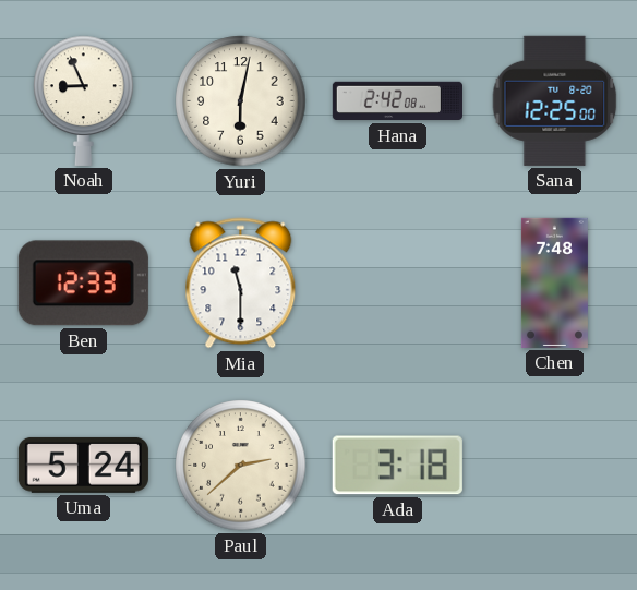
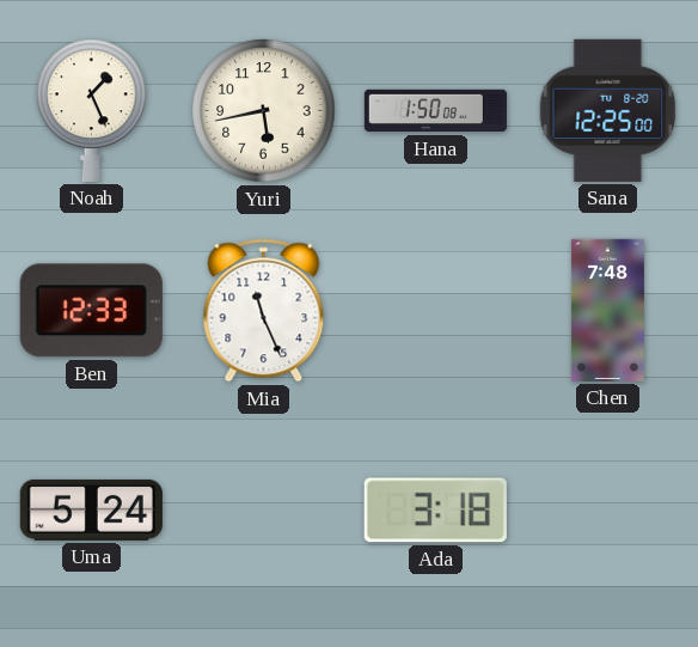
Noah: 8:56 -> 1:26
Yuri: 6:02 -> 5:43
Hana: 2:42 -> 1:50
Mia: 11:30 -> 11:26
Paul: 2:38 -> none
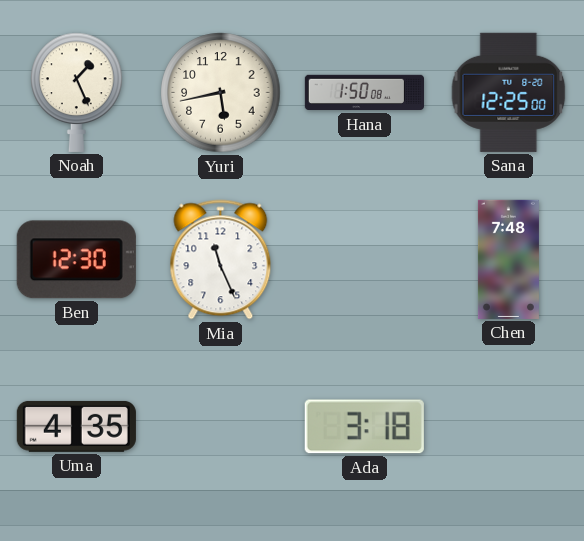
Ben: 12:33 -> 12:30
Uma: 5:24 -> 4:35
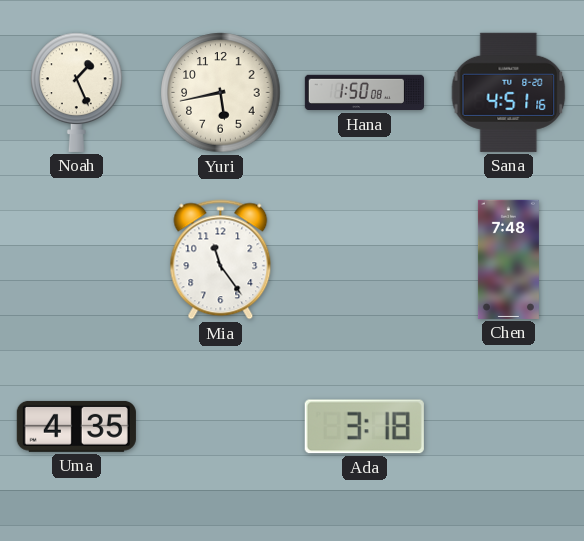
Sana: 12:25 -> 4:51
Ben: 12:30 -> none
Mia: 11:26 -> 11:24
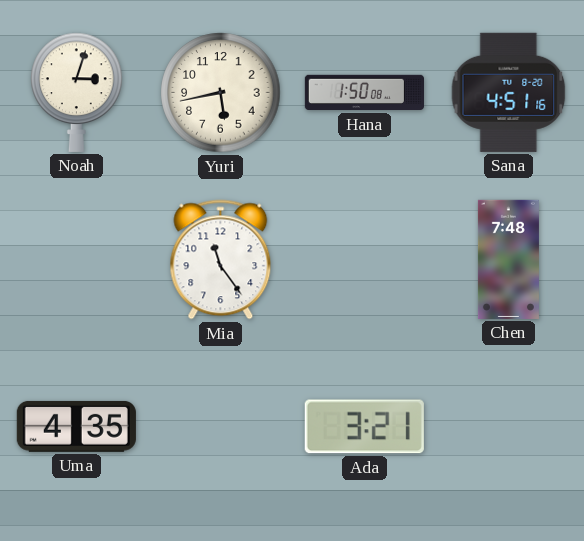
Noah: 1:26 -> 3:03
Ada: 3:18 -> 3:21
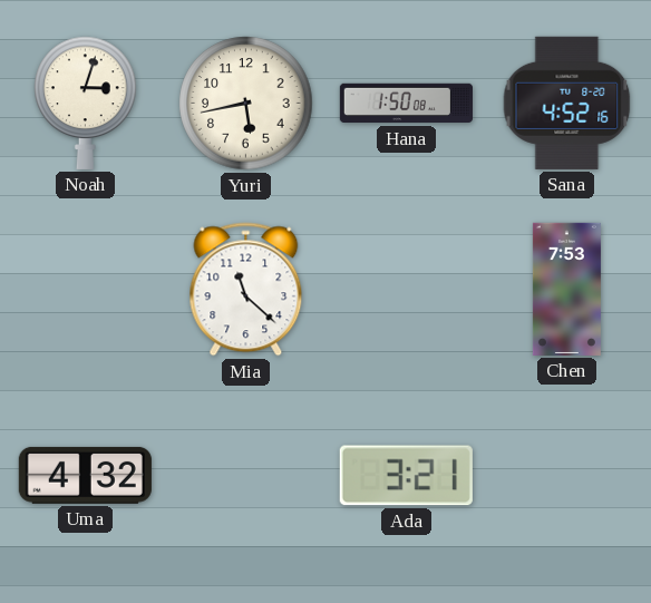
Sana: 4:51 -> 4:52
Mia: 11:24 -> 11:22
Chen: 7:48 -> 7:53
Uma: 4:35 -> 4:32
